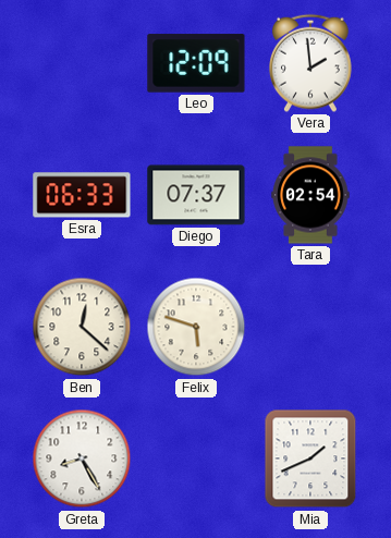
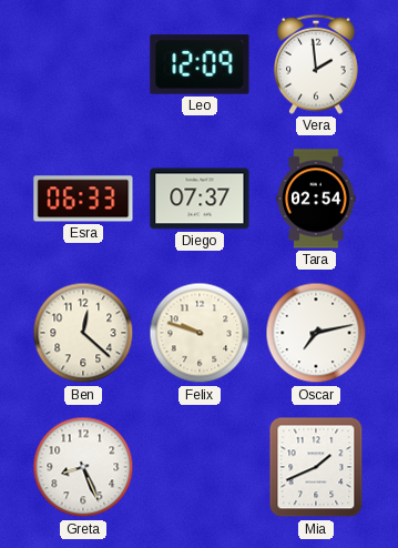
Felix: 5:48 -> 9:48
Oscar: none -> 7:13
Greta: 8:25 -> 8:26
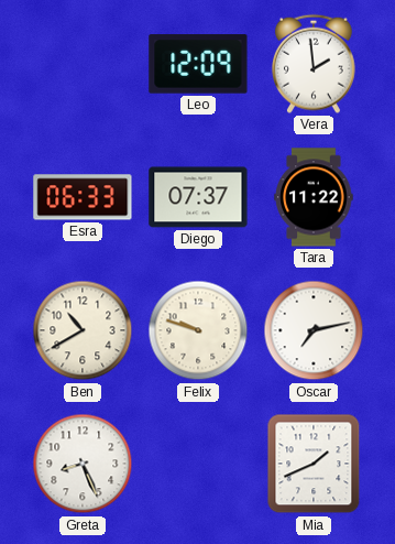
Tara: 02:54 -> 11:22
Ben: 12:22 -> 10:40
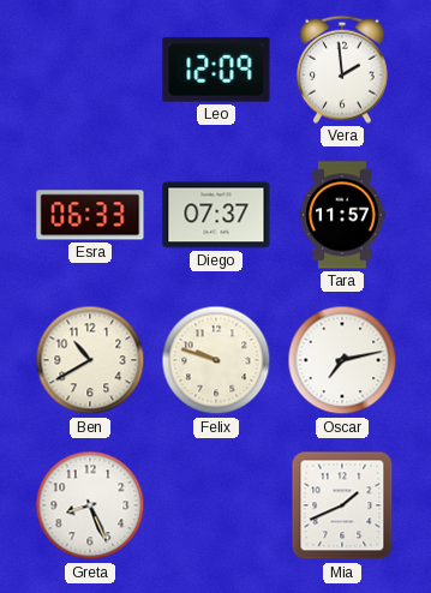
Tara: 11:22 -> 11:57
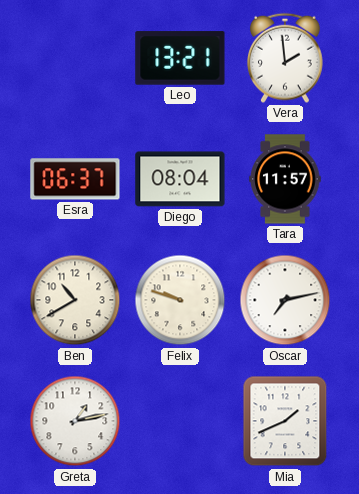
Leo: 12:09 -> 13:21
Esra: 06:33 -> 06:37
Diego: 07:37 -> 08:04
Greta: 8:26 -> 1:13
